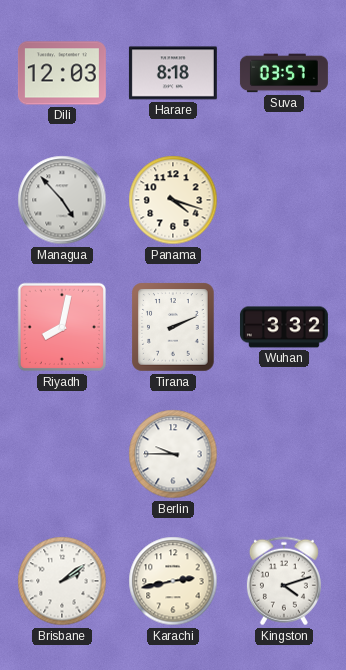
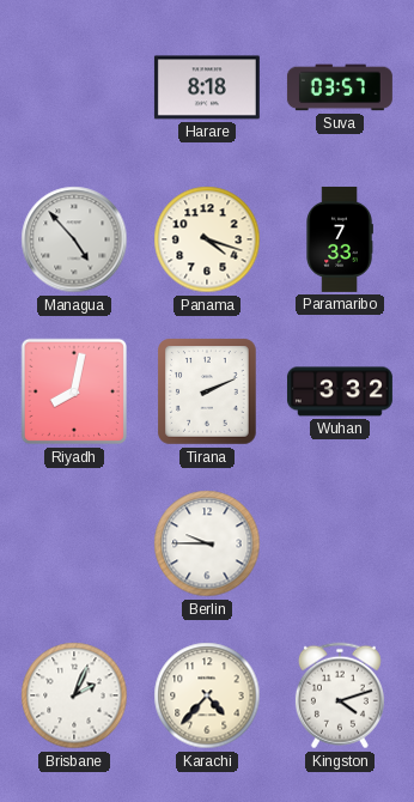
Dili: 12:03 -> none
Paramaribo: none -> 7:33
Brisbane: 2:09 -> 2:04
Karachi: 2:43 -> 4:37
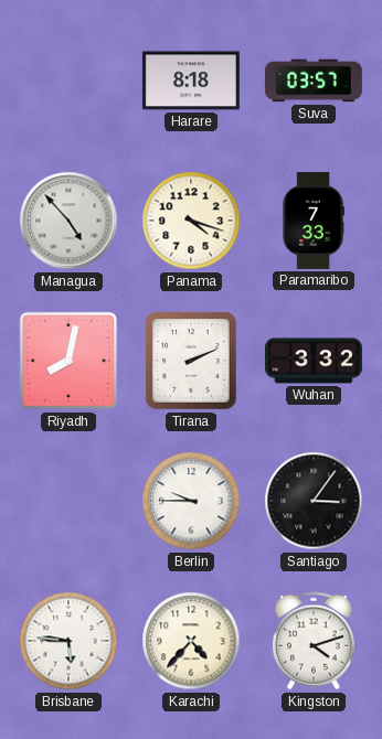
Santiago: none -> 3:06
Brisbane: 2:04 -> 5:46
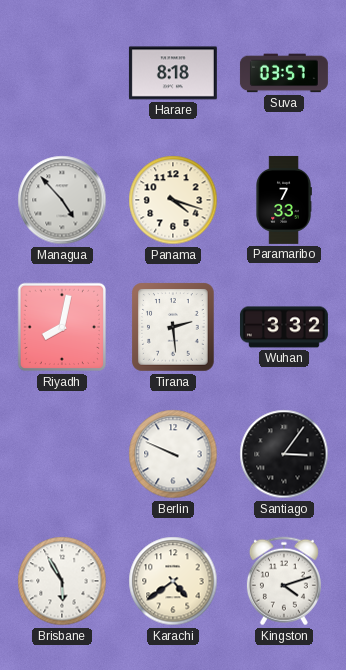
Tirana: 2:11 -> 2:29
Berlin: 9:45 -> 9:49
Brisbane: 5:46 -> 5:55
Karachi: 4:37 -> 4:39
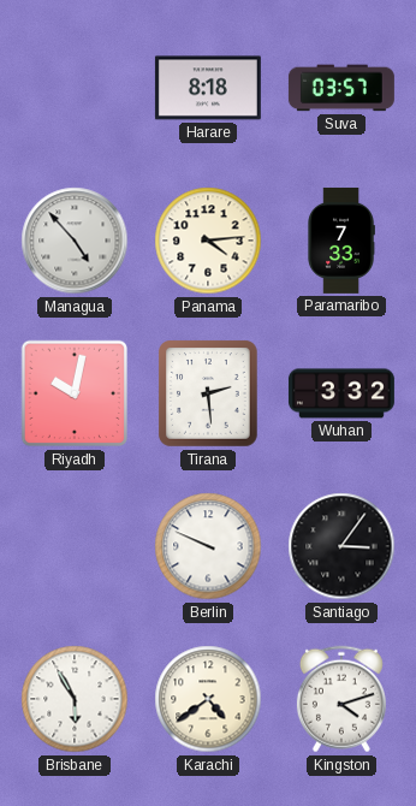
Panama: 4:18 -> 4:14
Riyadh: 8:02 -> 10:02
